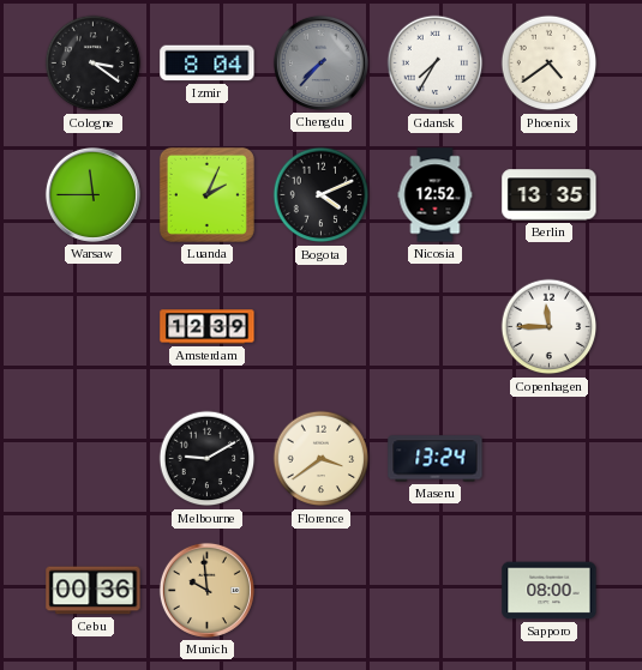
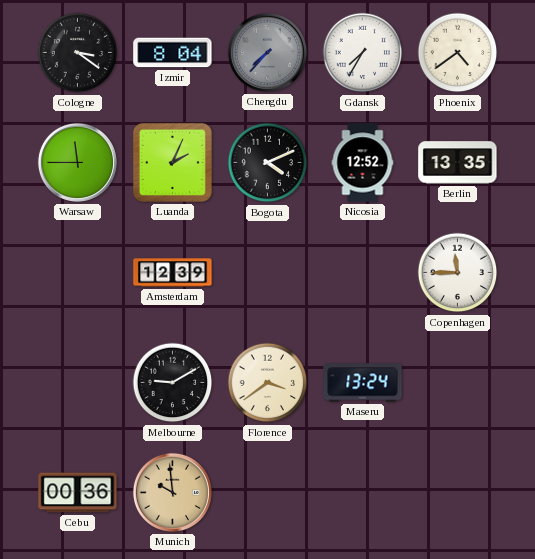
Sapporo: 08:00 -> none
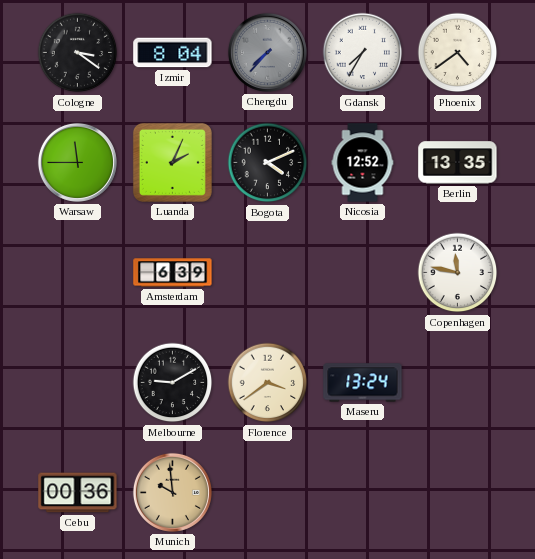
Amsterdam: 12:39 -> 6:39
Copenhagen: 11:45 -> 11:47
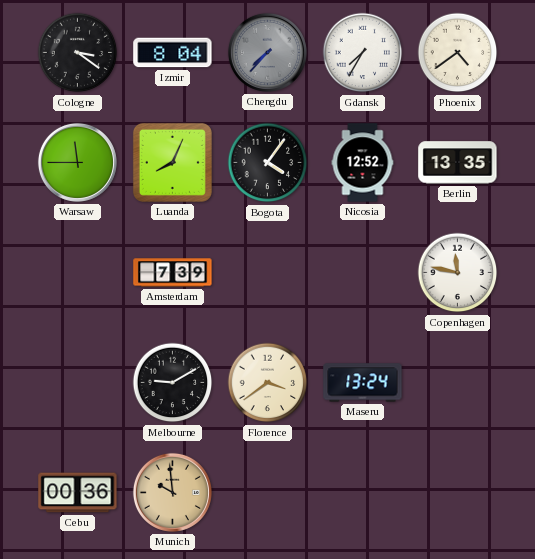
Luanda: 2:04 -> 8:04
Bogota: 4:11 -> 4:06
Amsterdam: 6:39 -> 7:39
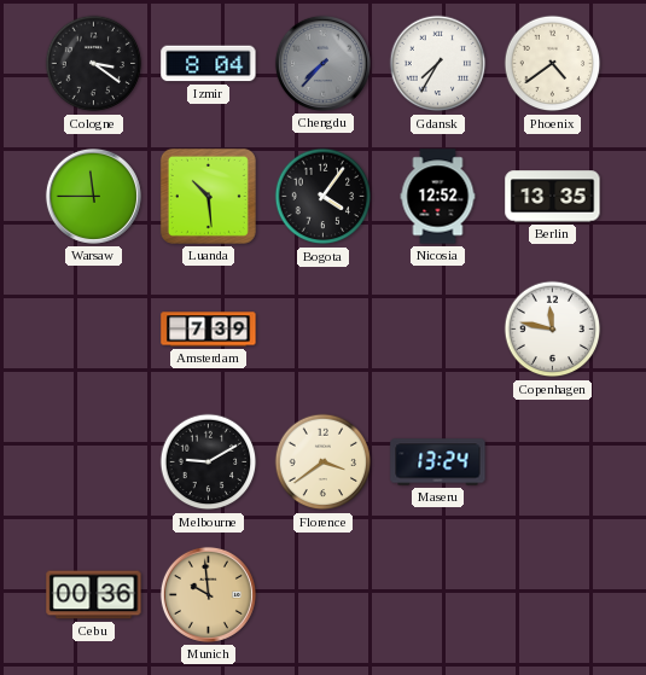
Luanda: 8:04 -> 10:29
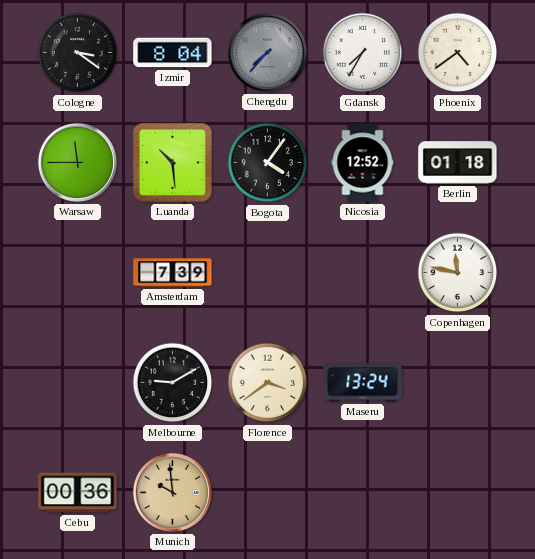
Berlin: 13:35 -> 01:18
